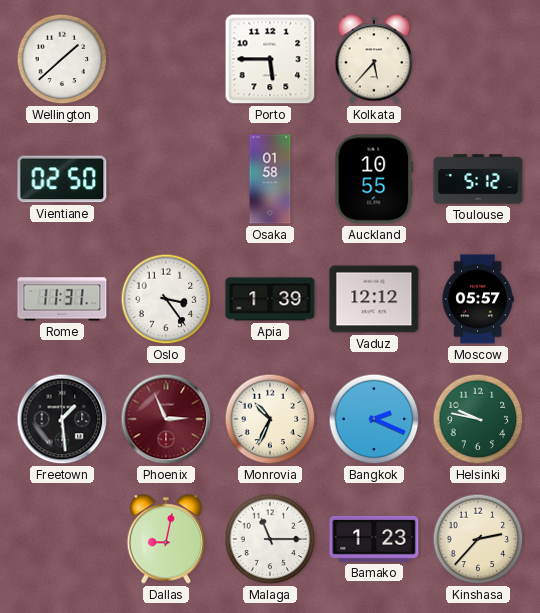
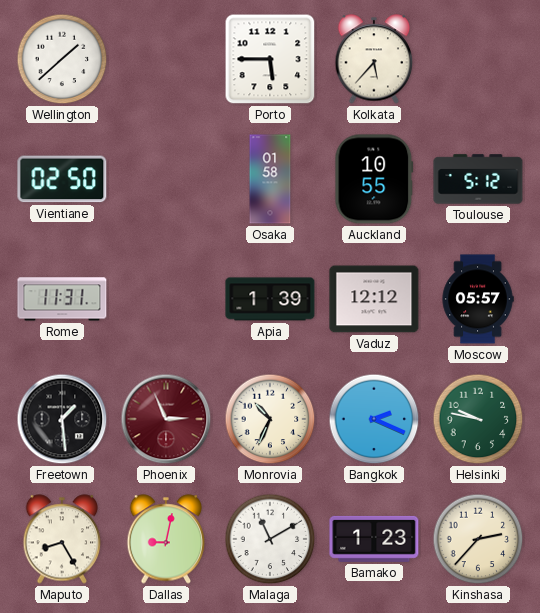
Oslo: 3:24 -> none
Maputo: none -> 8:25
Malaga: 11:15 -> 11:10
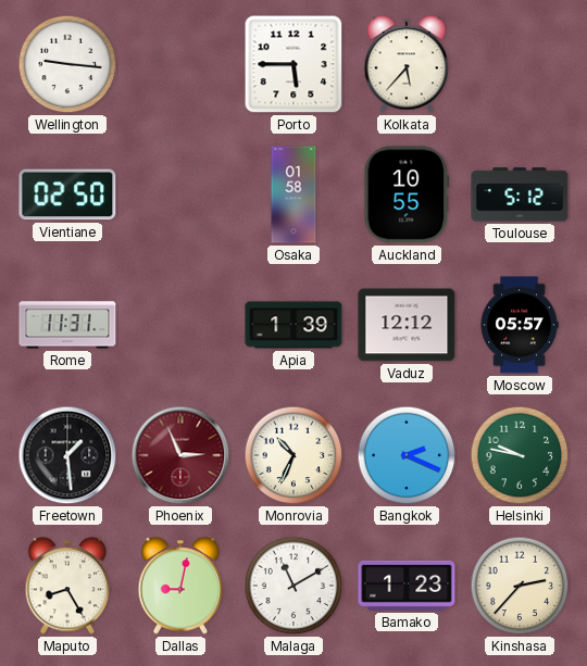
Wellington: 1:38 -> 9:16
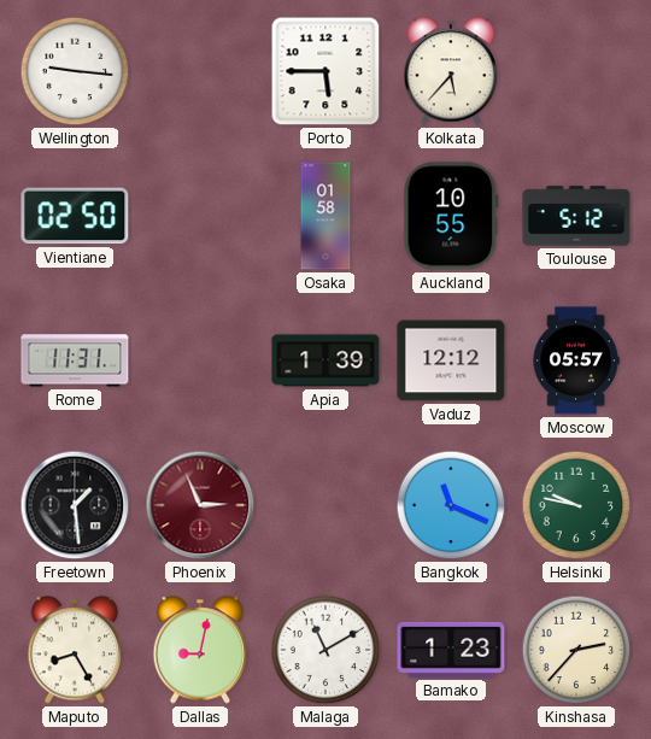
Monrovia: 10:34 -> none
Bangkok: 2:19 -> 11:19
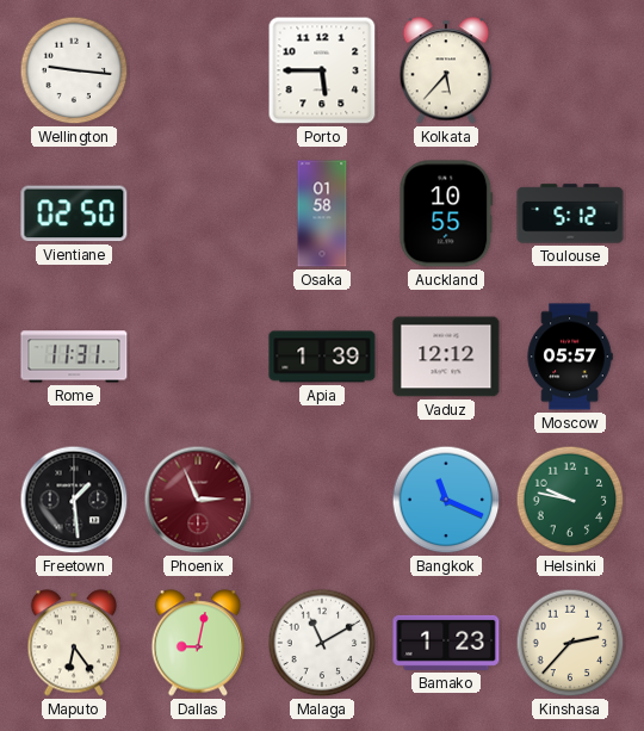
Maputo: 8:25 -> 6:24
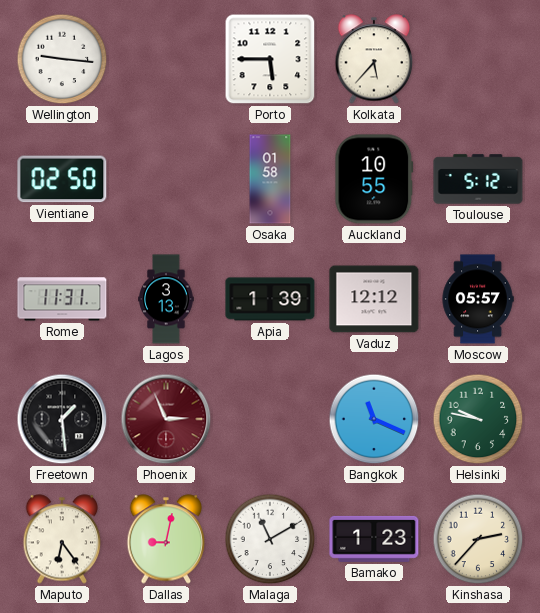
Lagos: none -> 3:13
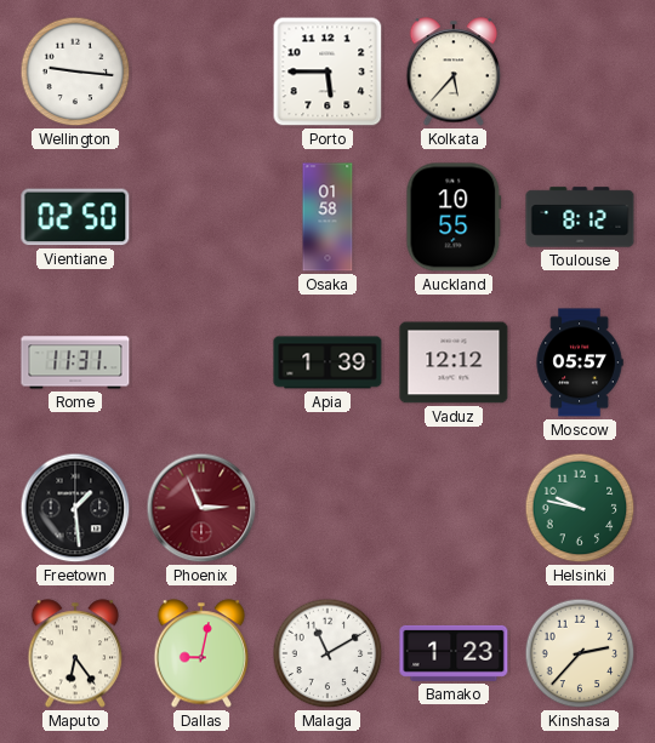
Toulouse: 5:12 -> 8:12
Lagos: 3:13 -> none
Bangkok: 11:19 -> none
